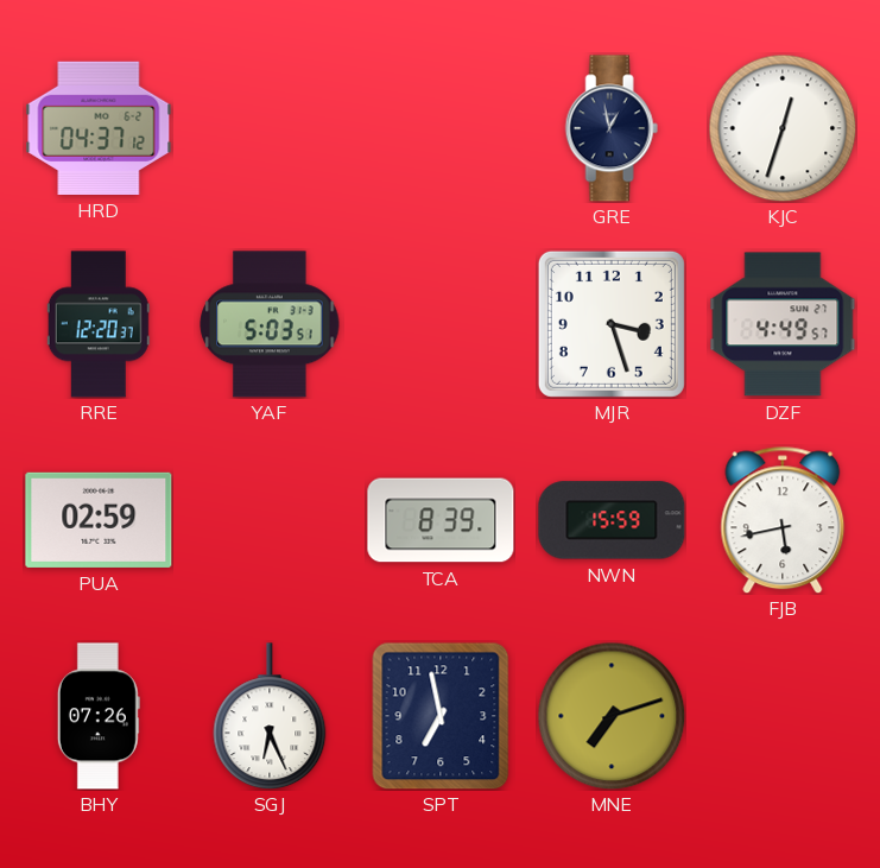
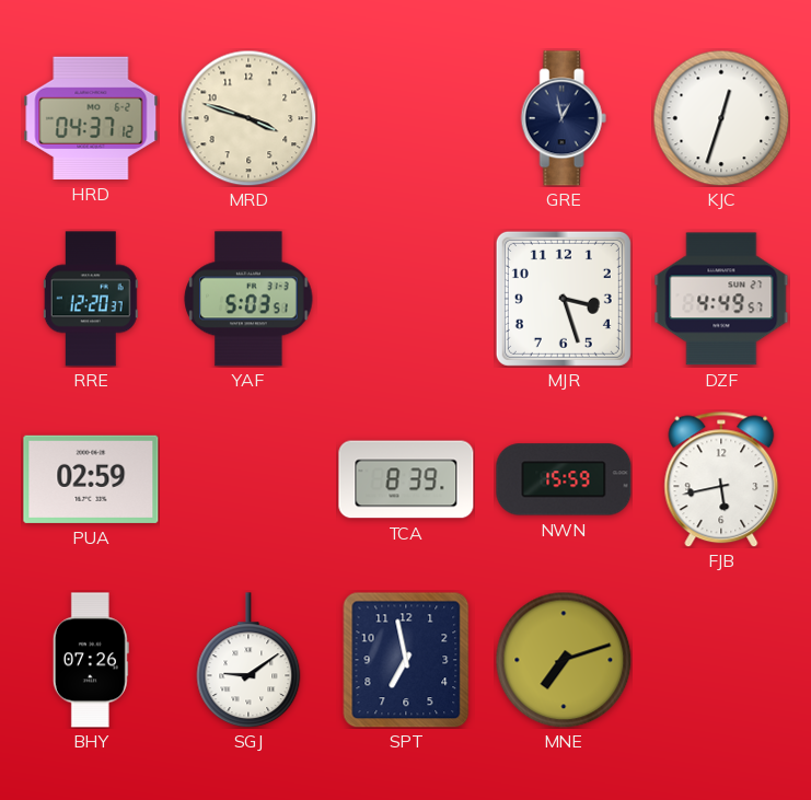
MRD: none -> 3:48
SGJ: 6:26 -> 9:09
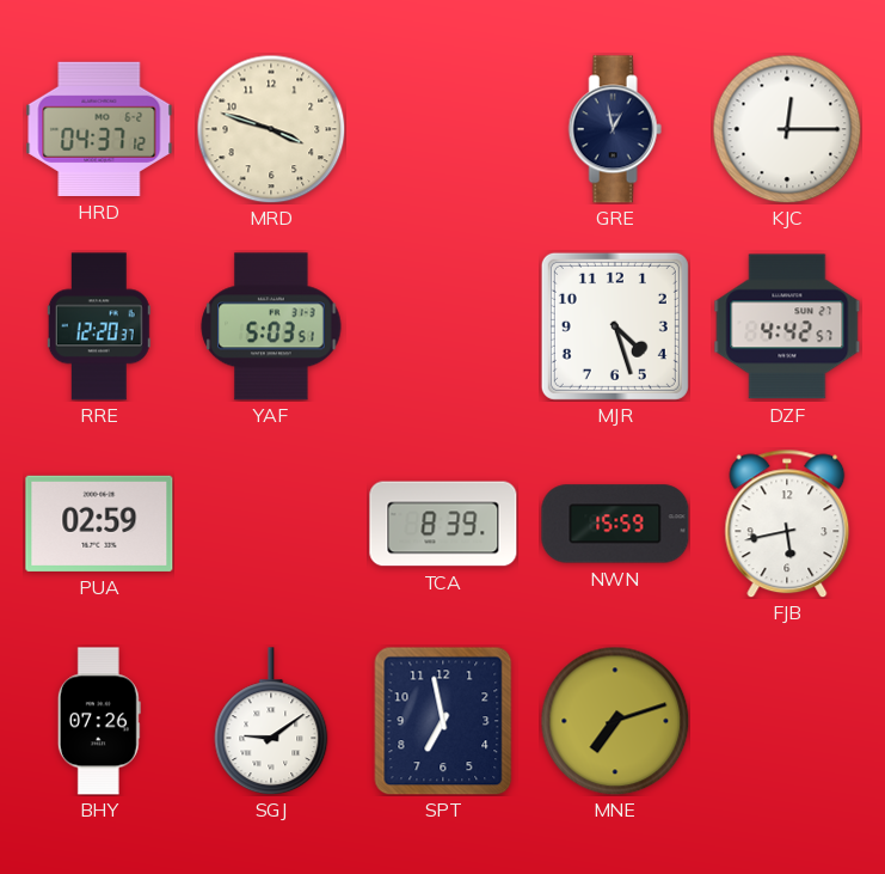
KJC: 12:33 -> 12:15
MJR: 3:27 -> 4:27
DZF: 4:49 -> 4:42
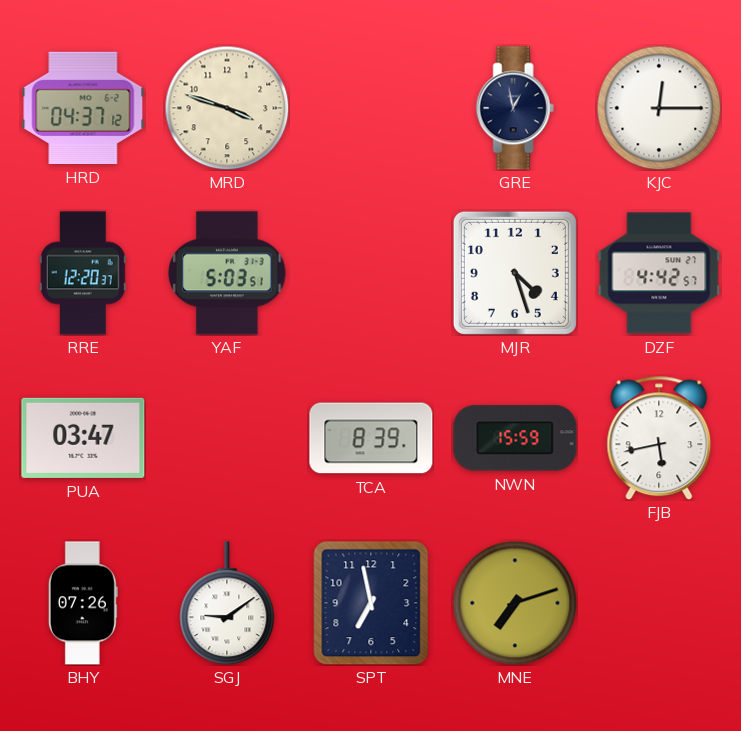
PUA: 02:59 -> 03:47
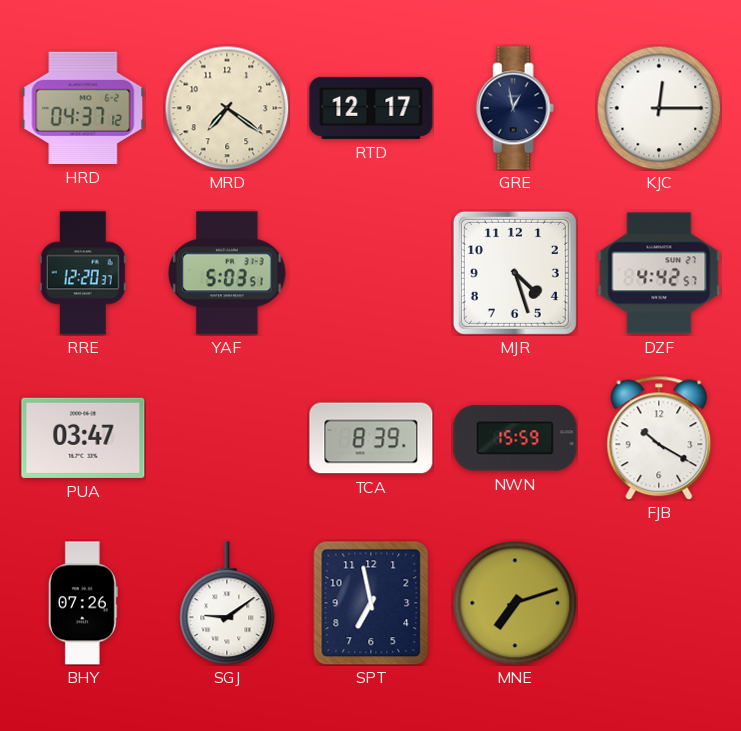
MRD: 3:48 -> 7:21
RTD: none -> 12:17
FJB: 5:43 -> 10:20
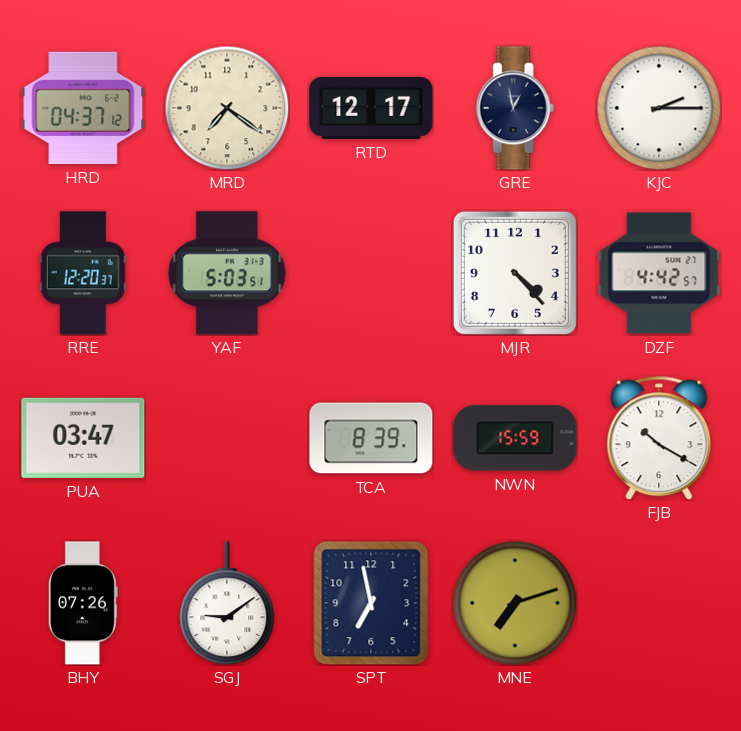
KJC: 12:15 -> 2:15
MJR: 4:27 -> 4:23
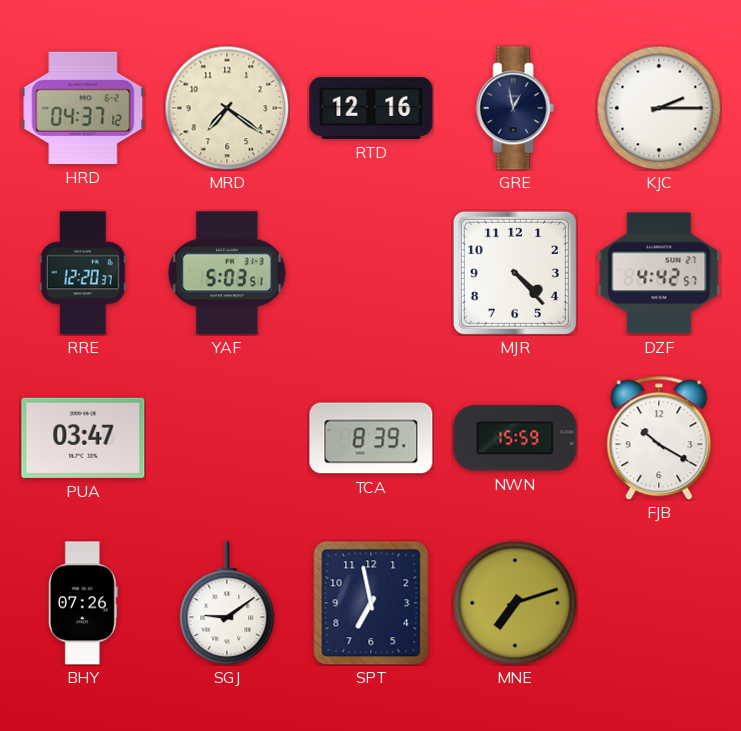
RTD: 12:17 -> 12:16
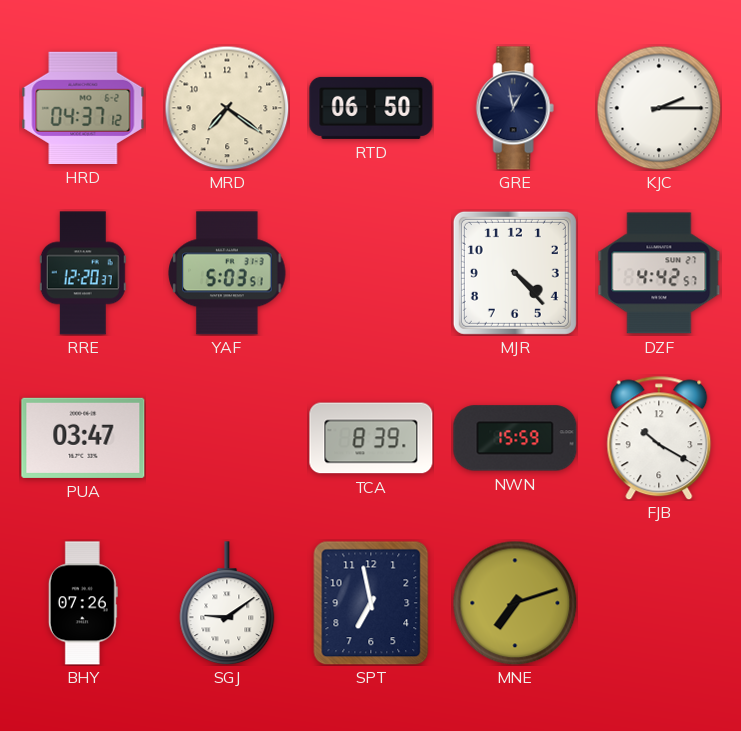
RTD: 12:16 -> 06:50
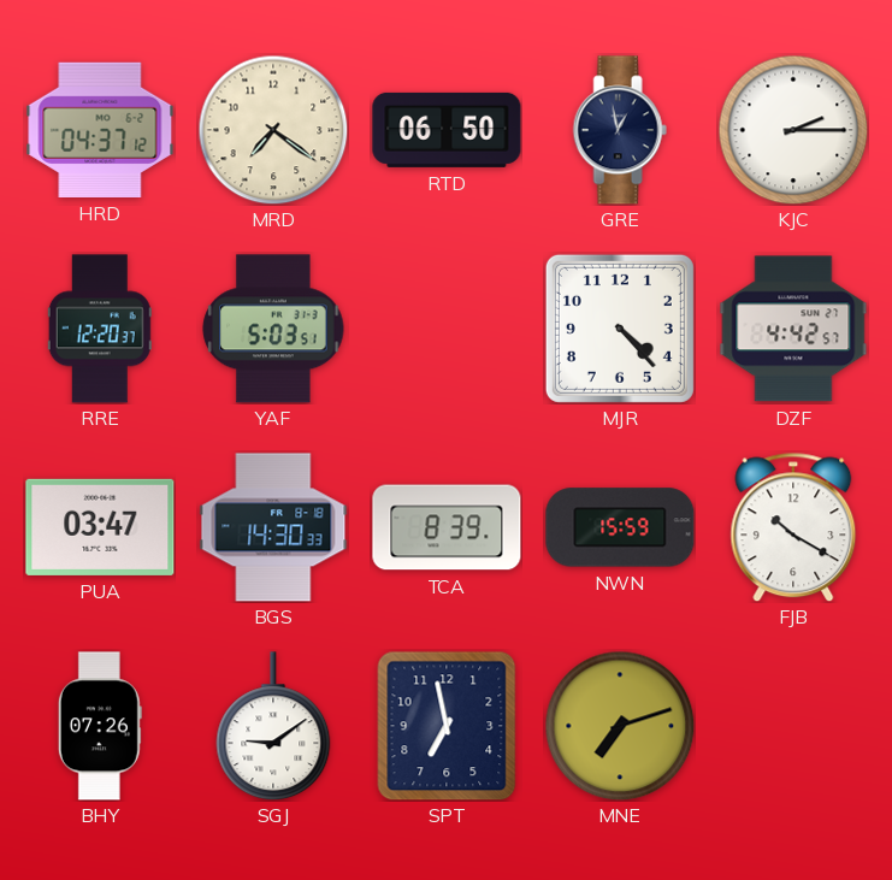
BGS: none -> 14:30
